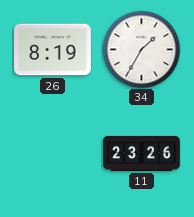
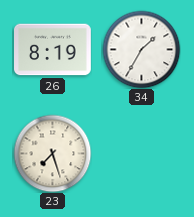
23: none -> 7:27
11: 23:26 -> none
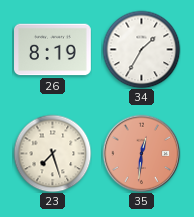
35: none -> 12:31
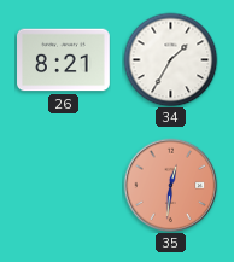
26: 8:19 -> 8:21
23: 7:27 -> none
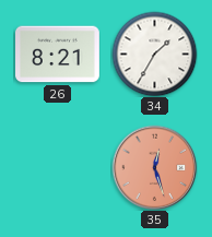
35: 12:31 -> 12:27
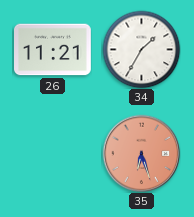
26: 8:21 -> 11:21
35: 12:27 -> 6:27
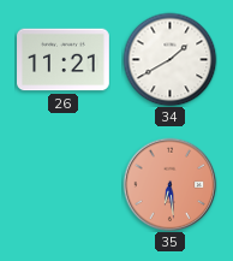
34: 1:35 -> 1:40
35: 6:27 -> 6:29
